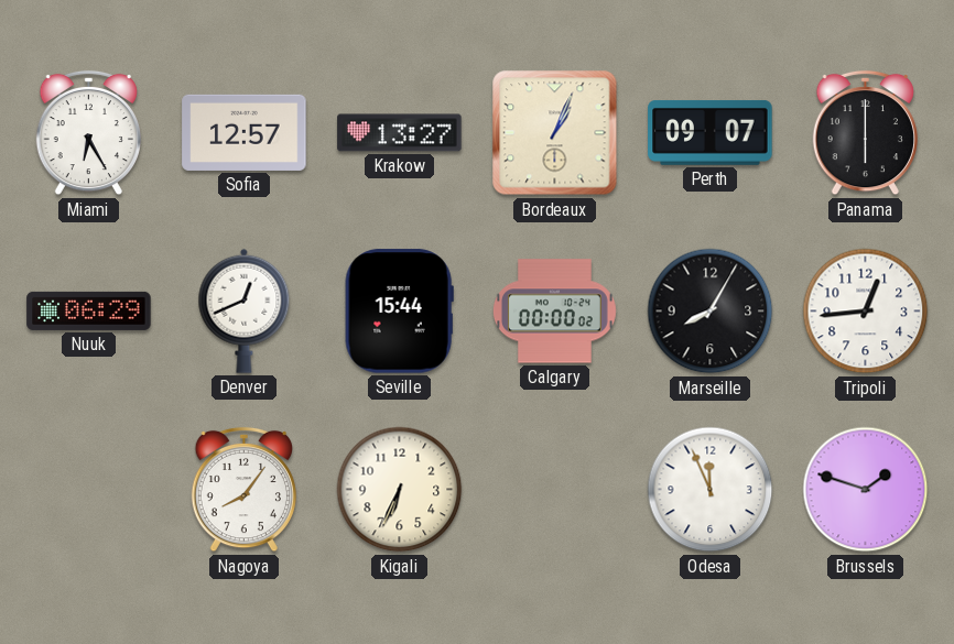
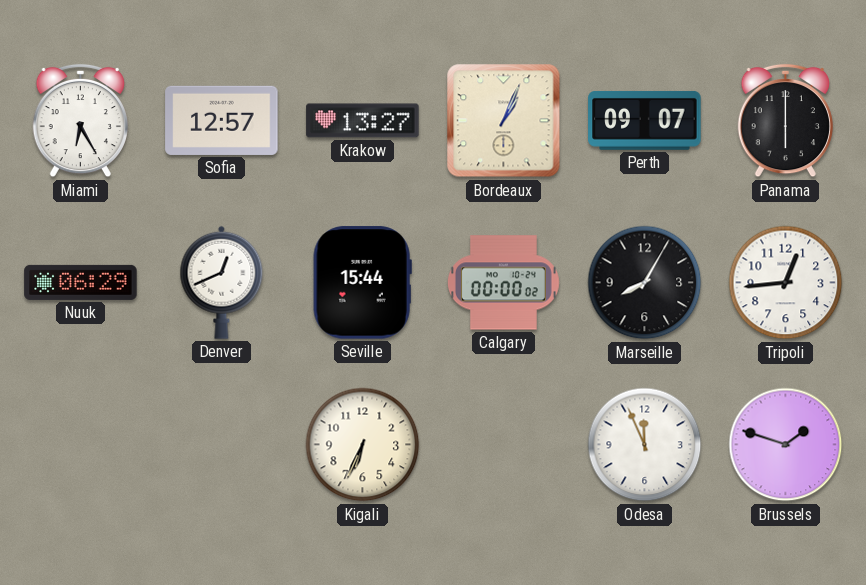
Nagoya: 8:06 -> none
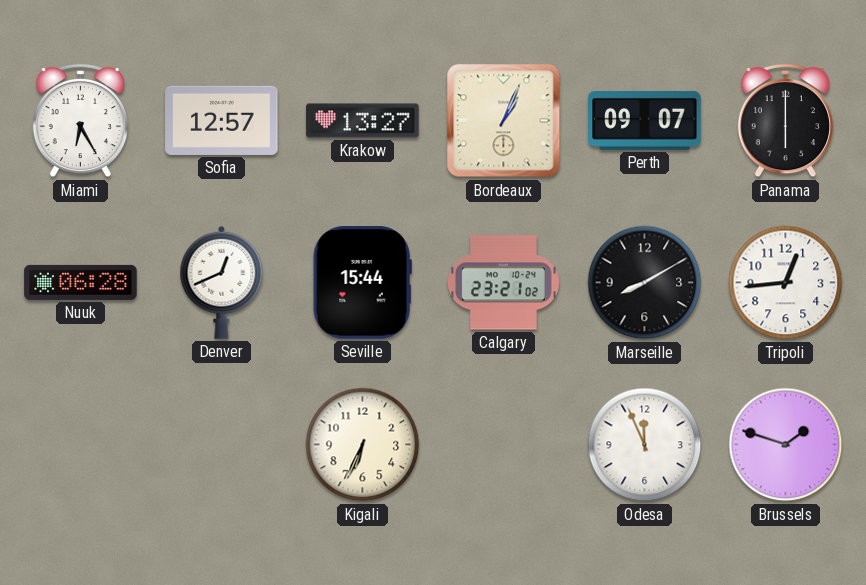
Nuuk: 06:29 -> 06:28
Calgary: 00:00 -> 23:21
Marseille: 8:05 -> 8:10
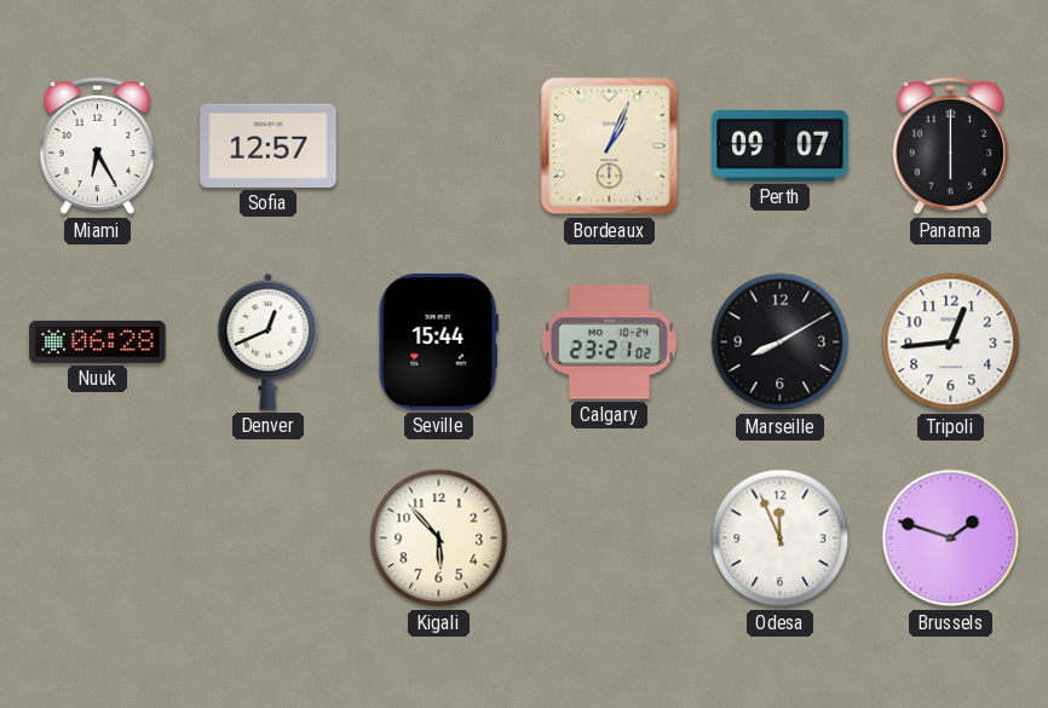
Krakow: 13:27 -> none
Kigali: 6:34 -> 5:53
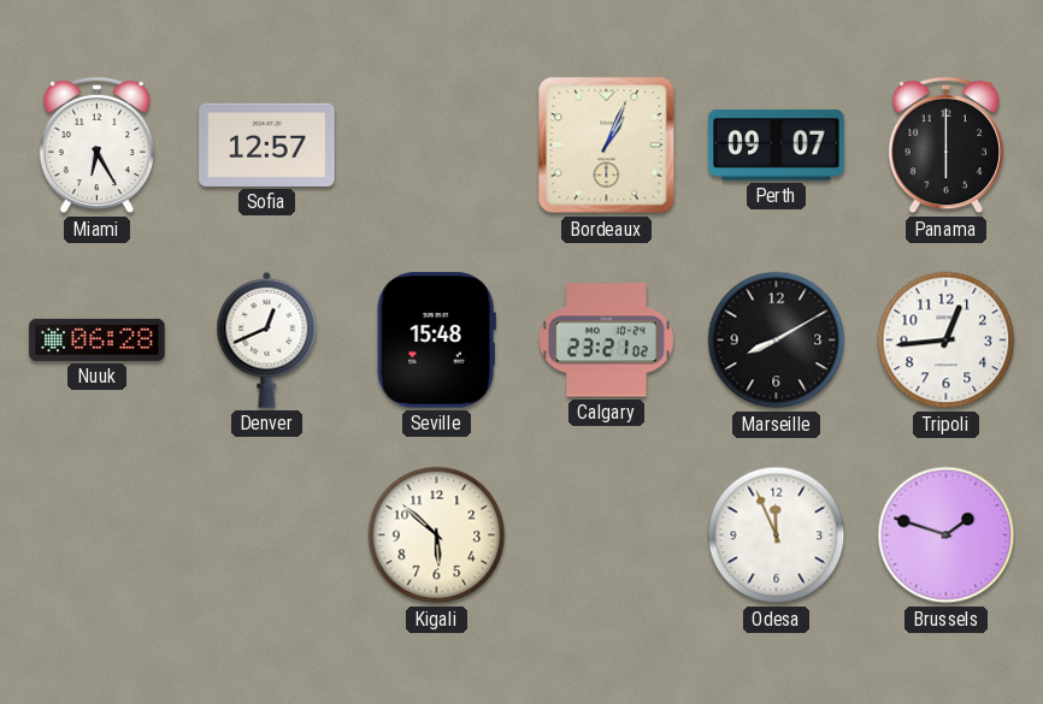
Seville: 15:44 -> 15:48
Kigali: 5:53 -> 5:52
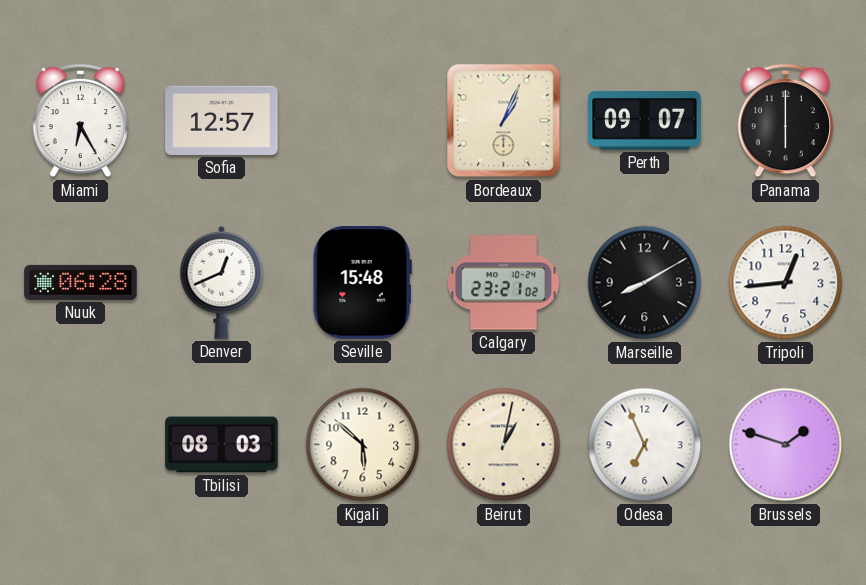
Tbilisi: none -> 08:03
Beirut: none -> 1:02
Odesa: 11:56 -> 6:56
